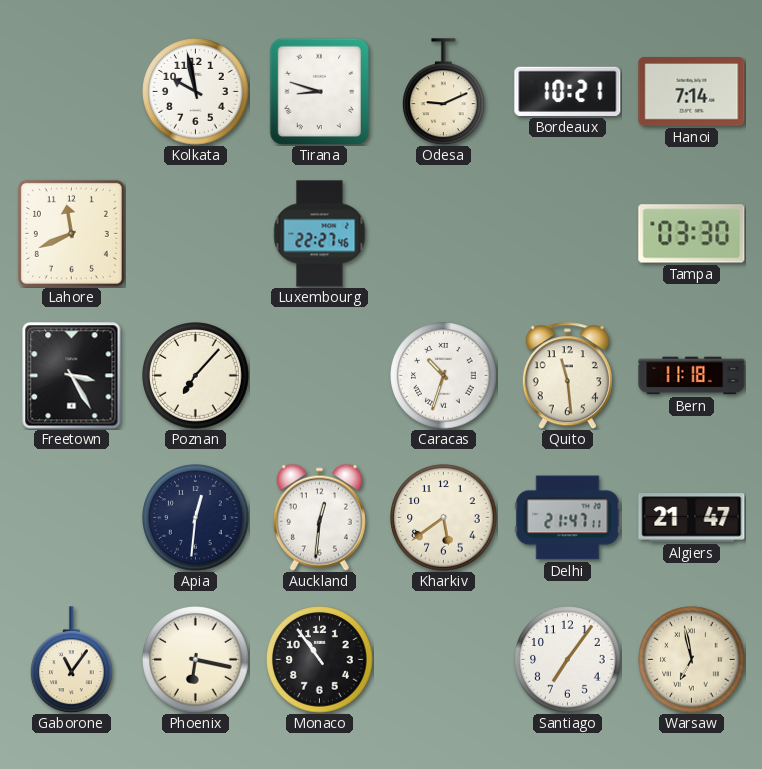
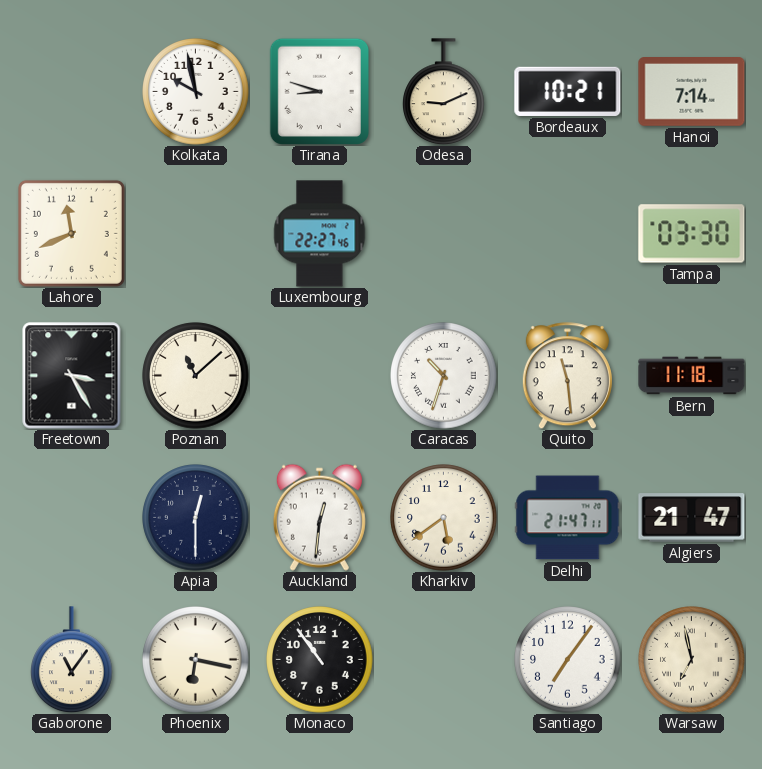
Poznan: 7:07 -> 11:08
Apia: 12:31 -> 12:30
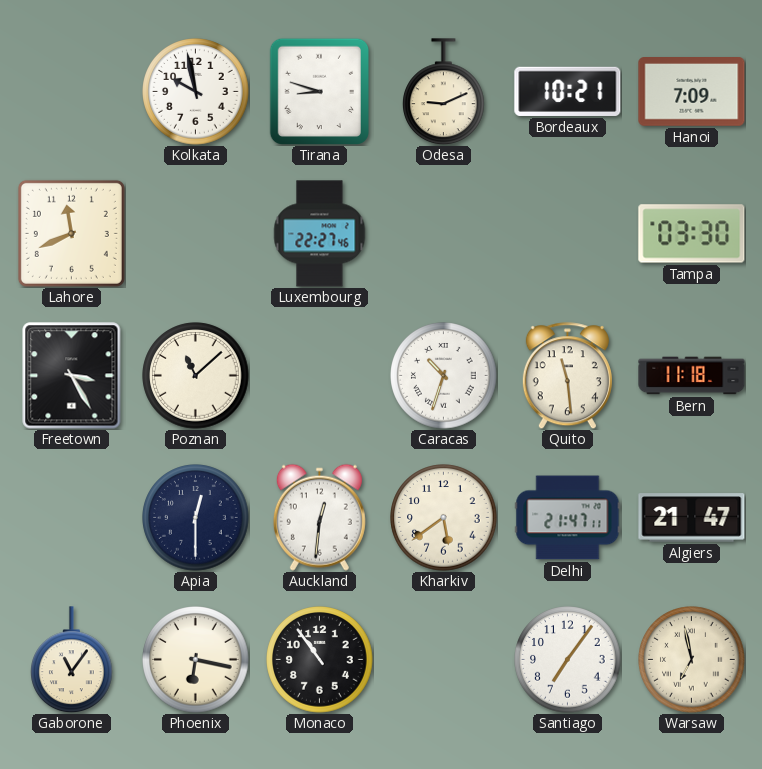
Hanoi: 7:14 -> 7:09
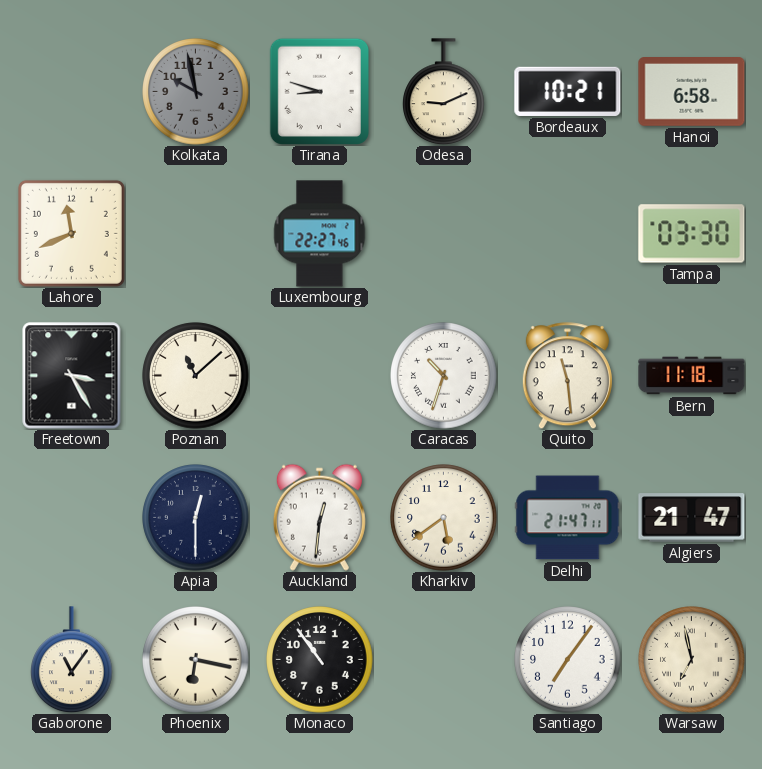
Kolkata dial: white -> grey
Hanoi: 7:09 -> 6:58
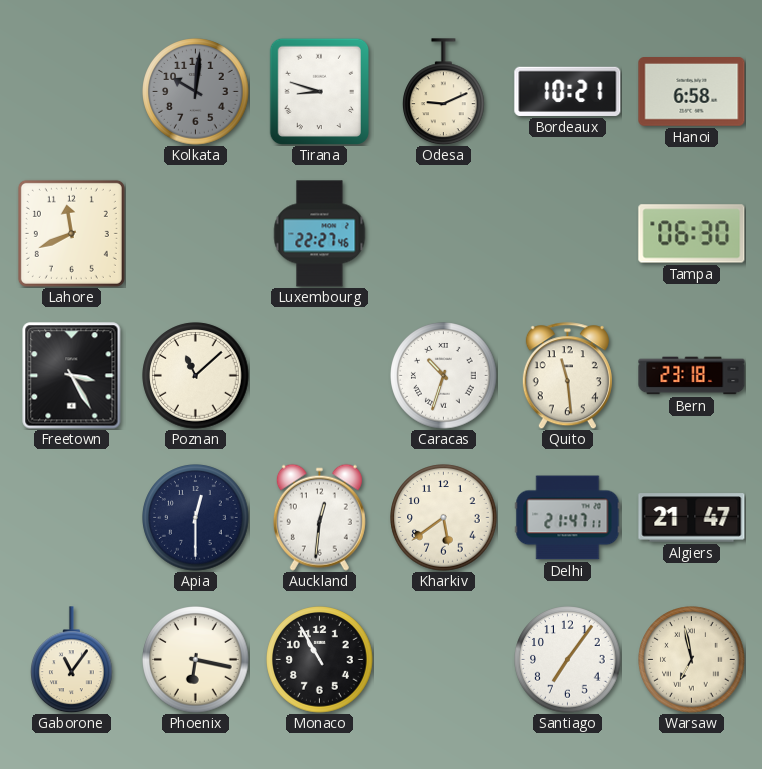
Kolkata: 9:58 -> 10:01
Tampa: 03:30 -> 06:30
Bern: 11:18 -> 23:18
Monaco: 10:54 -> 10:55
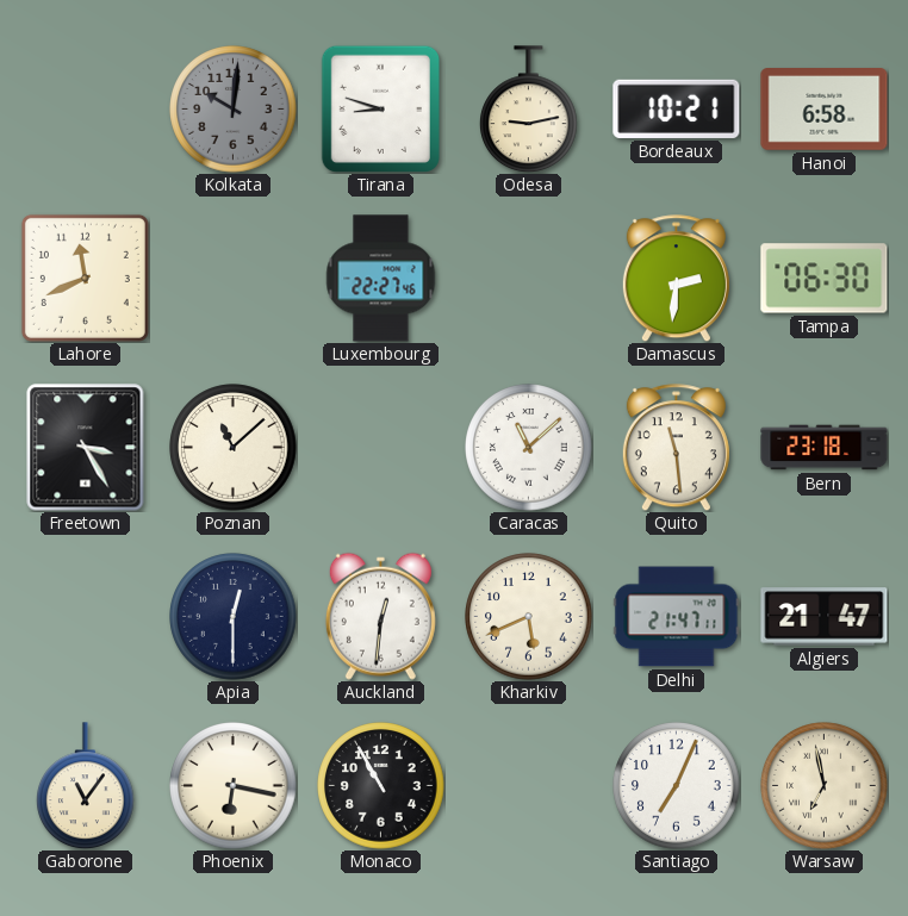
Odesa: 9:11 -> 9:13
Damascus: none -> 2:31
Caracas: 10:33 -> 11:08
Kharkiv: 5:39 -> 5:41
Santiago: 7:06 -> 7:04
